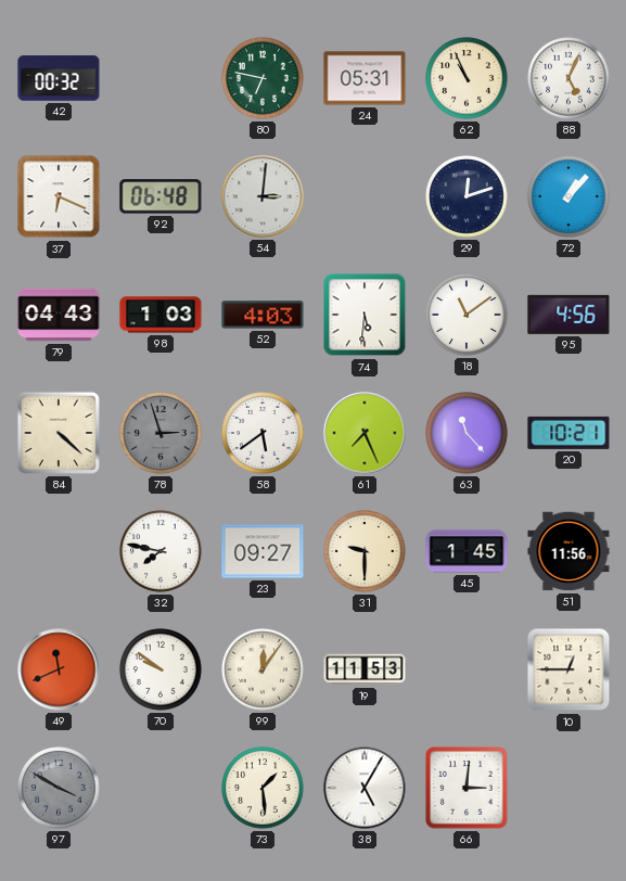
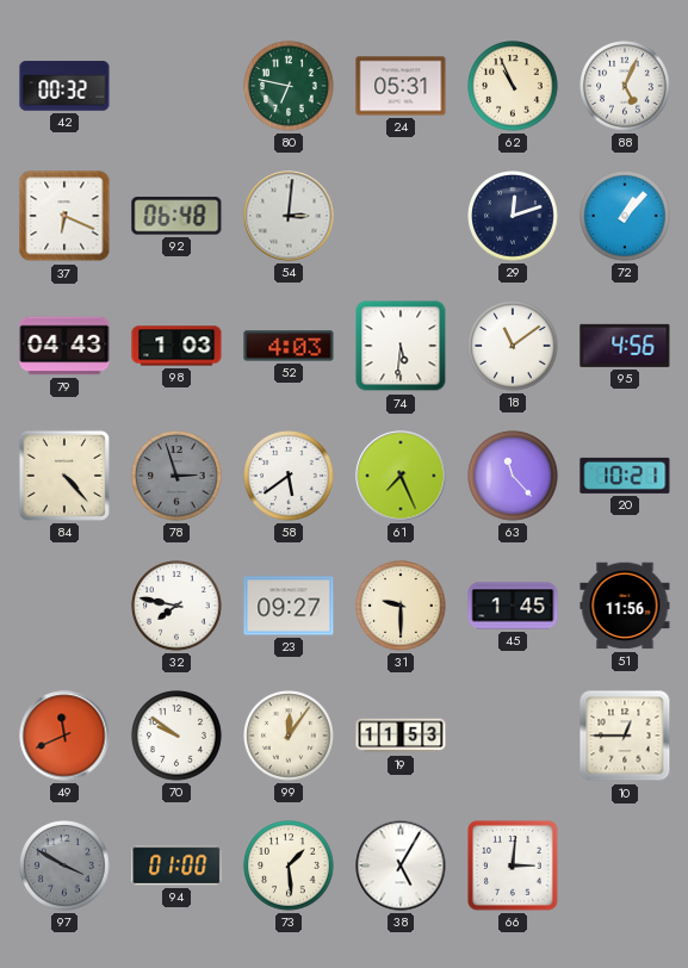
84: 4:22 -> 4:23
94: none -> 01:00
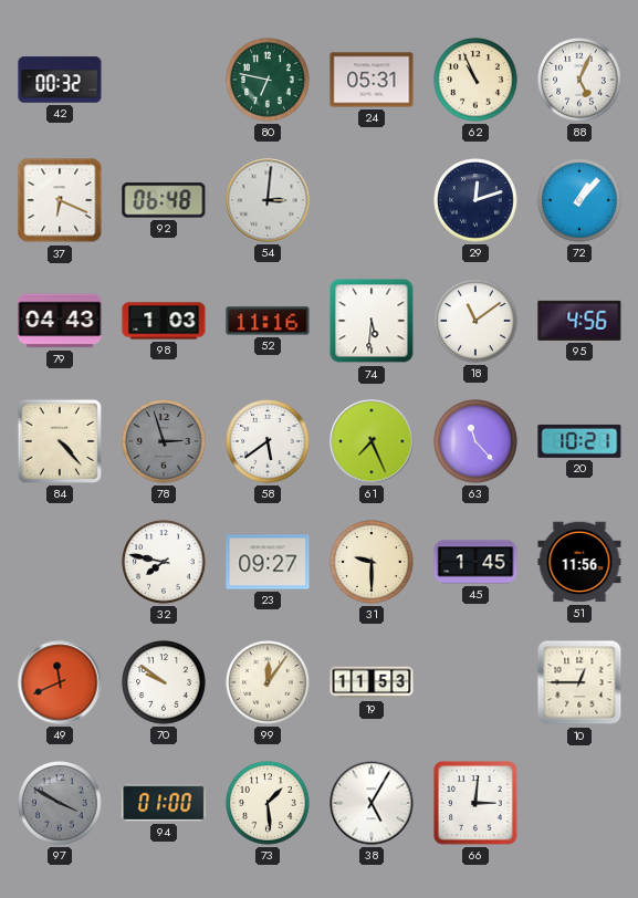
52: 4:03 -> 11:16
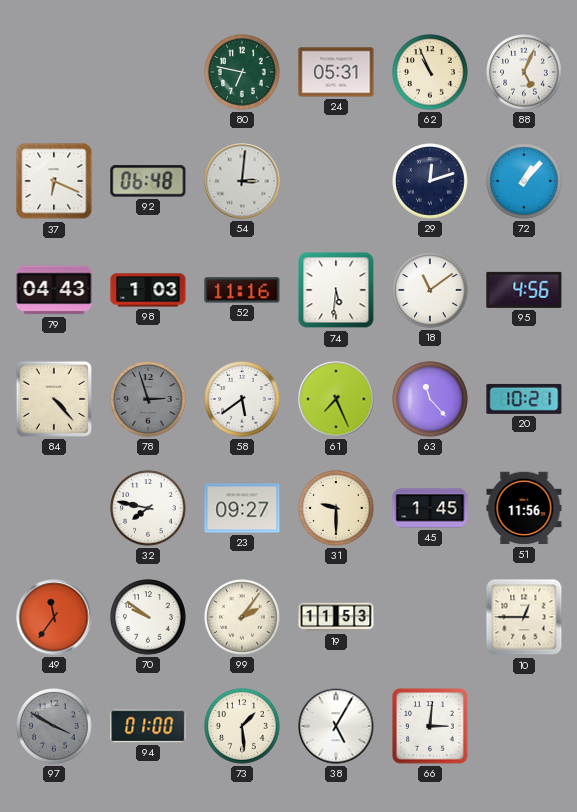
42: 00:32 -> none
49: 11:41 -> 11:36
99: 12:06 -> 2:06
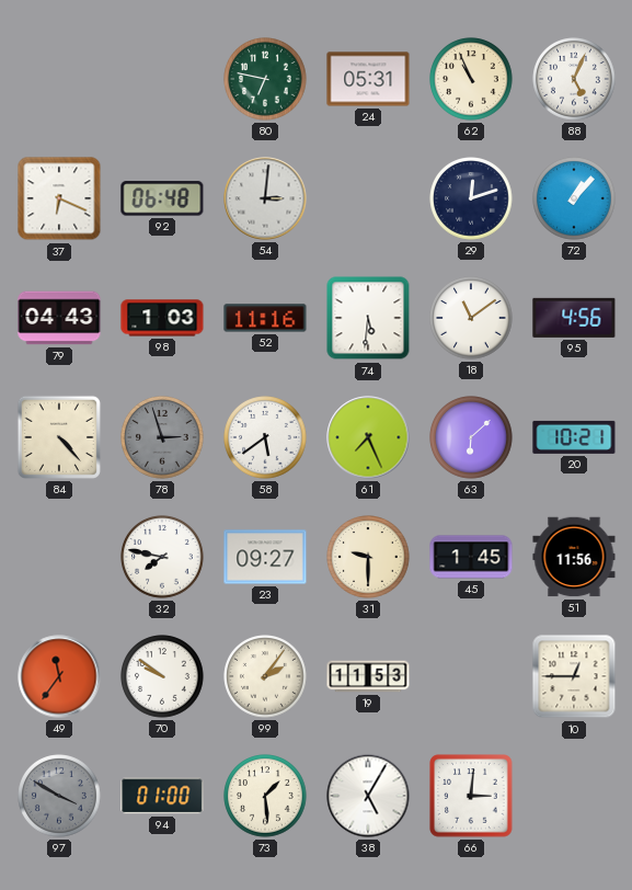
63: 11:23 -> 6:08
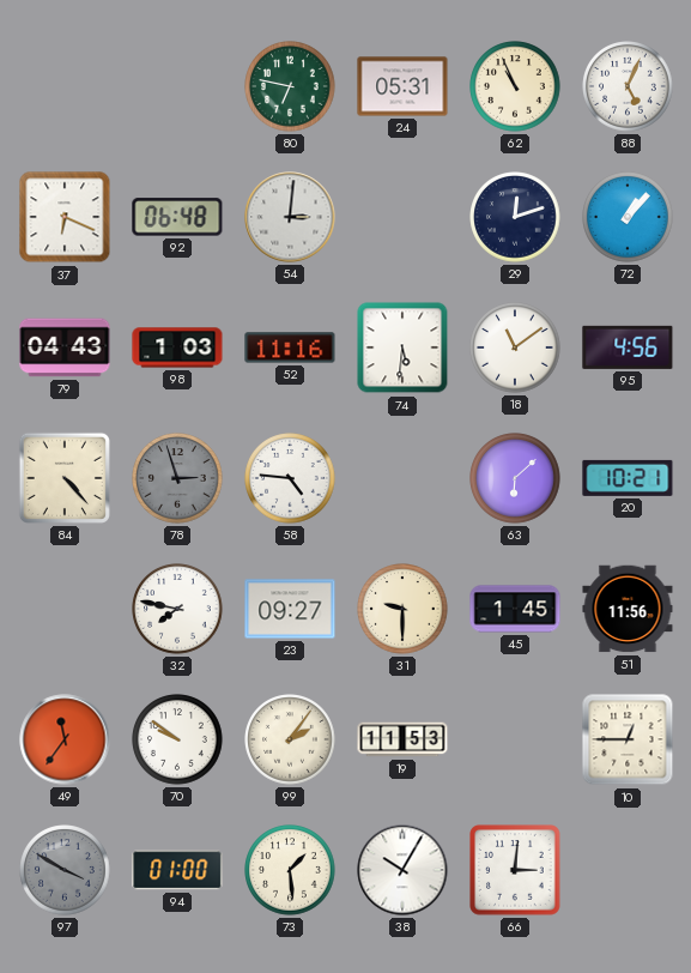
58: 5:39 -> 4:46
61: 7:26 -> none
38: 5:05 -> 10:05
